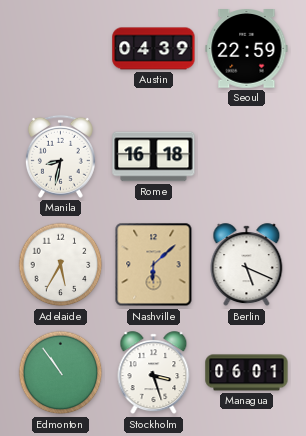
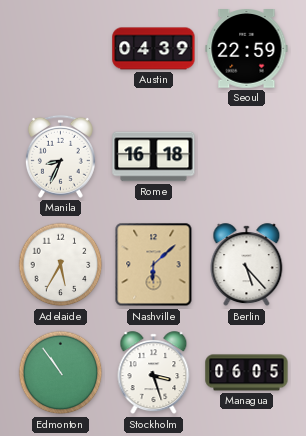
Manila: 8:32 -> 8:34
Berlin: 5:19 -> 5:23
Managua: 06:01 -> 06:05
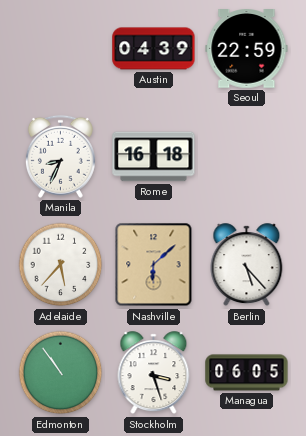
Adelaide: 5:35 -> 5:37
